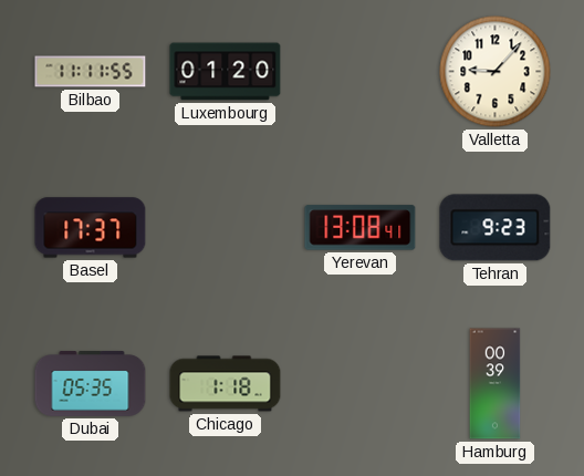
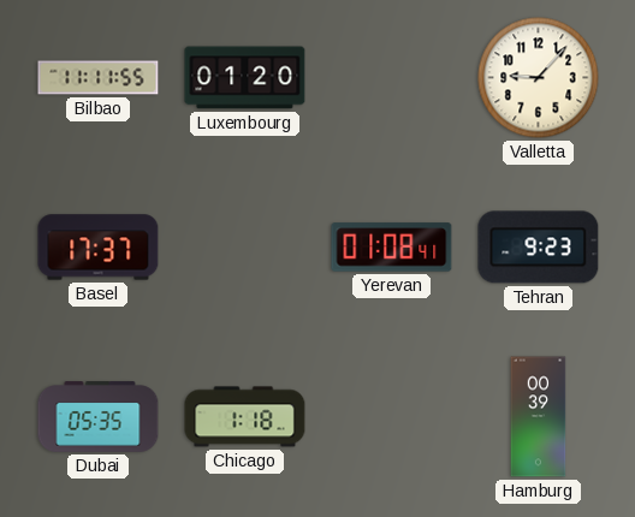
Yerevan: 13:08 -> 01:08
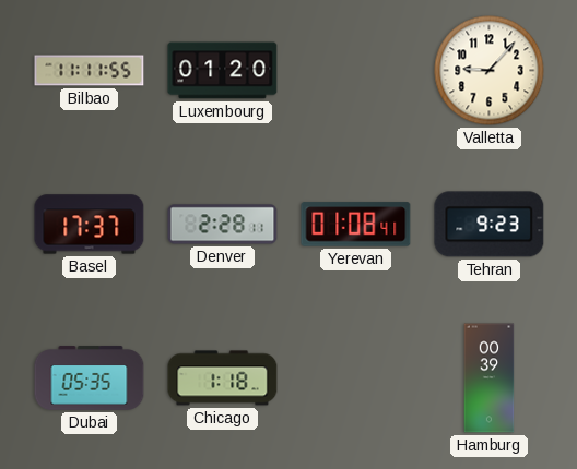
Denver: none -> 2:28
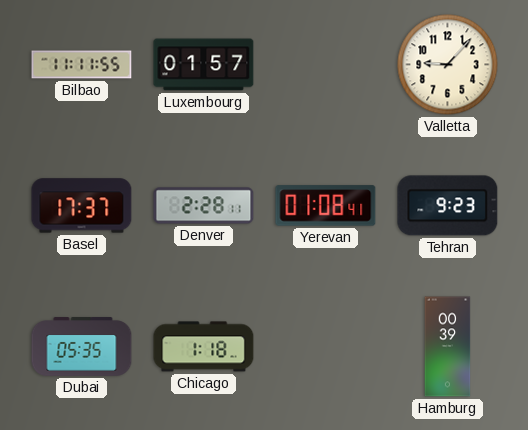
Luxembourg: 01:20 -> 01:57
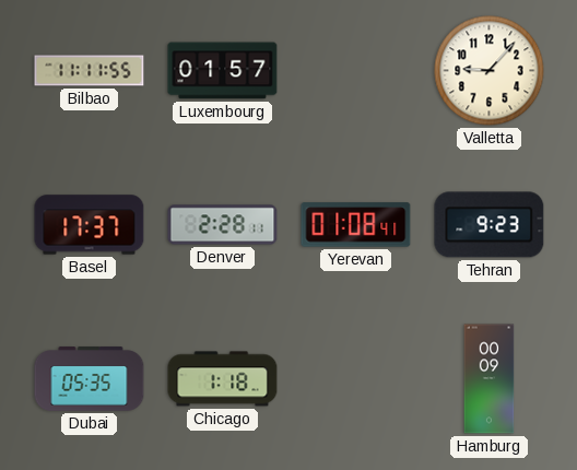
Hamburg: 00:39 -> 00:09
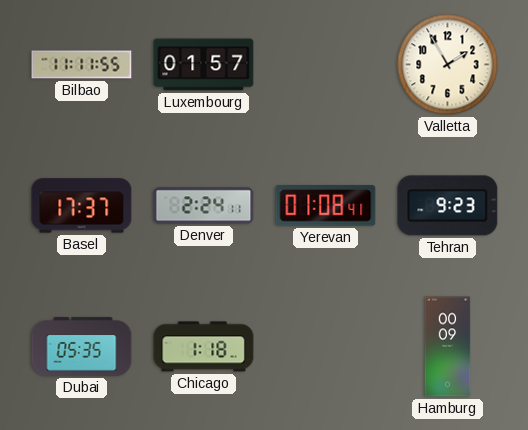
Valletta: 9:07 -> 1:55
Denver: 2:28 -> 2:24
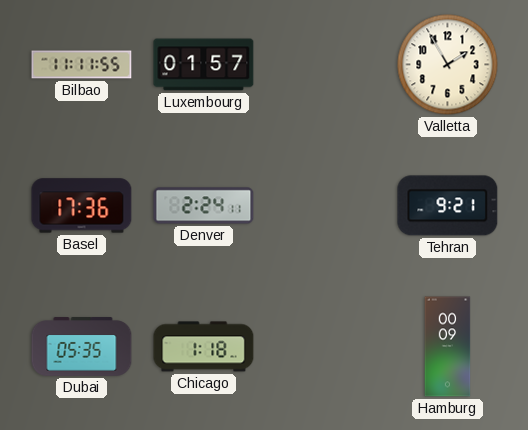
Basel: 17:37 -> 17:36
Yerevan: 01:08 -> none
Tehran: 9:23 -> 9:21
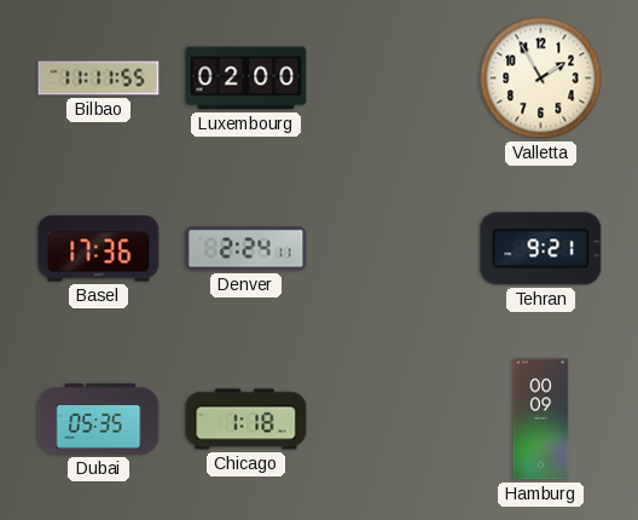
Luxembourg: 01:57 -> 02:00
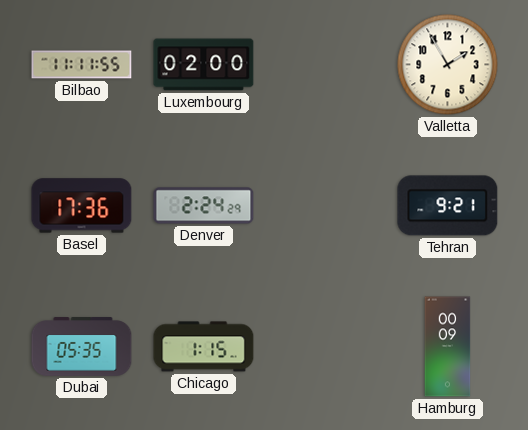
Denver: 2:24:11 -> 2:24:29
Chicago: 1:18 -> 1:15
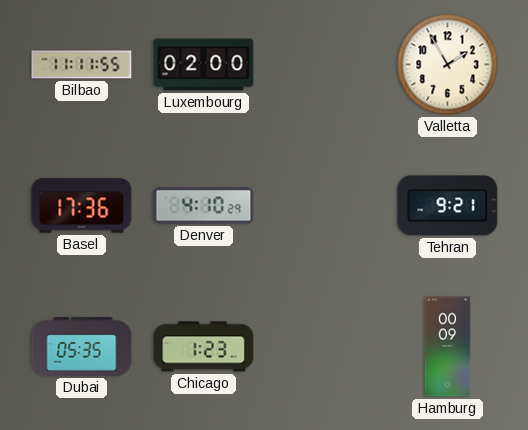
Denver: 2:24 -> 4:10
Chicago: 1:15 -> 1:23
